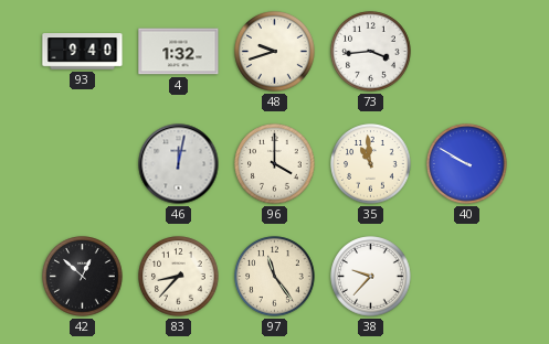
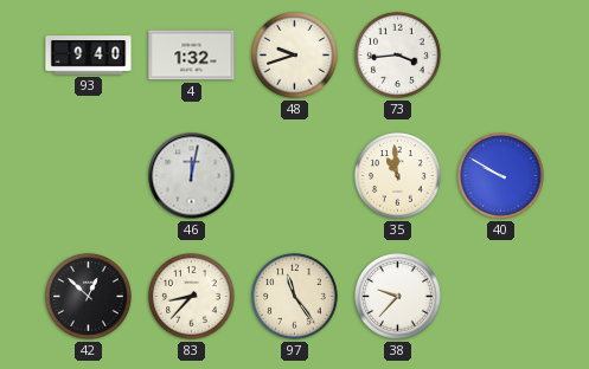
96: 4:00 -> none
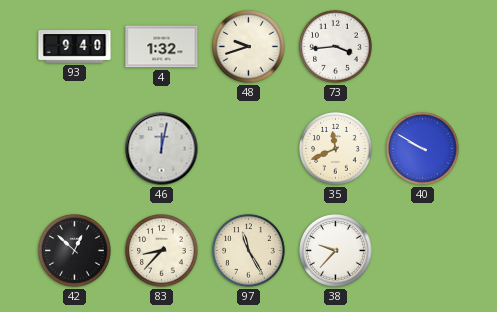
35: 10:59 -> 11:41
97: 11:24 -> 11:25
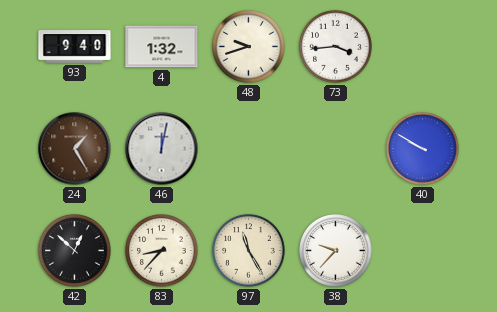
24: none -> 1:25
35: 11:41 -> none
